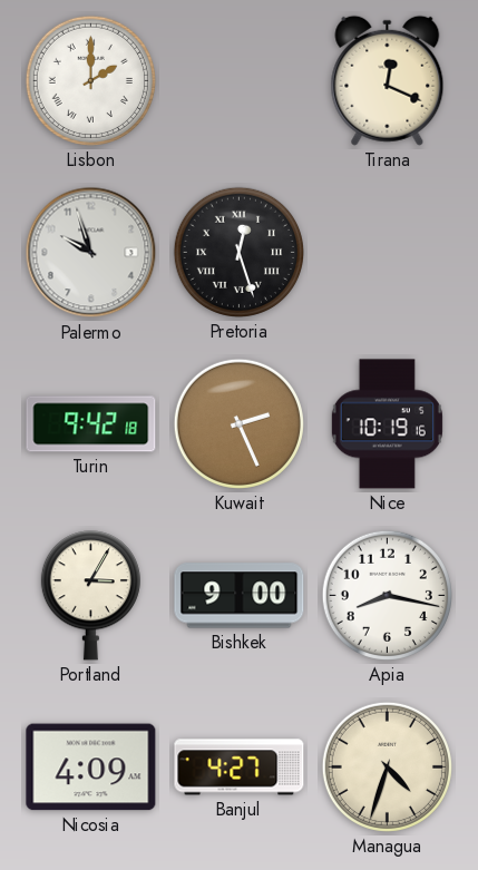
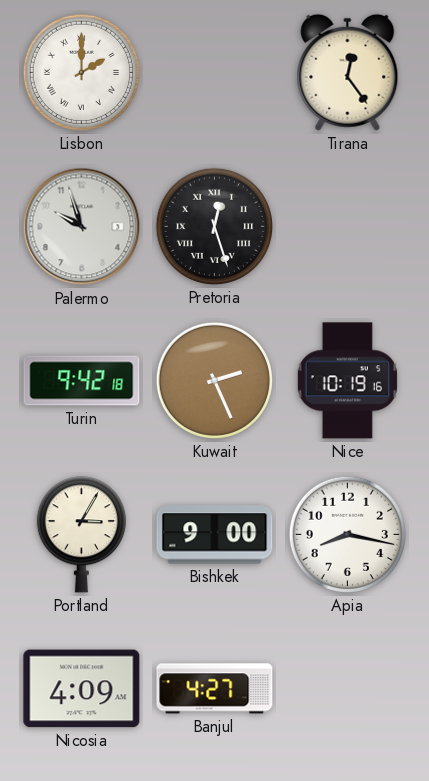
Tirana: 12:19 -> 12:24
Managua: 4:33 -> none
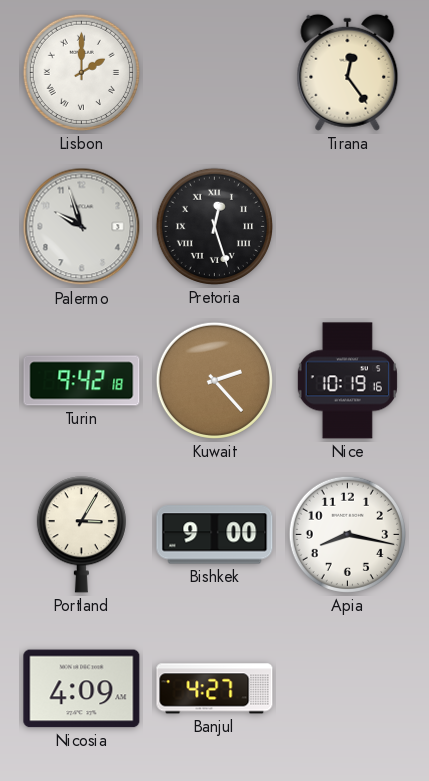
Kuwait: 2:26 -> 2:23
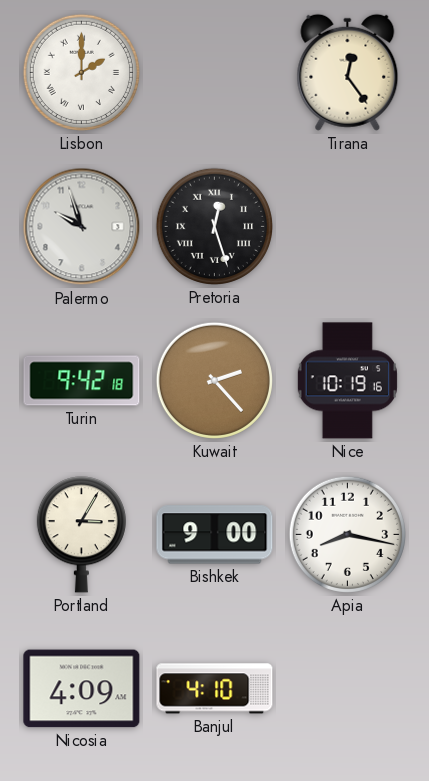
Banjul: 4:27 -> 4:10
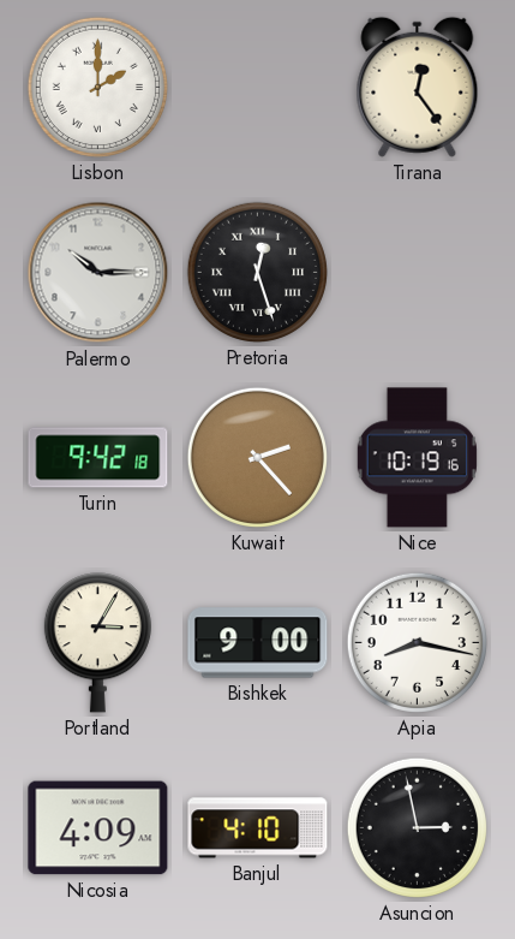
Palermo: 9:57 -> 10:15
Asuncion: none -> 2:58
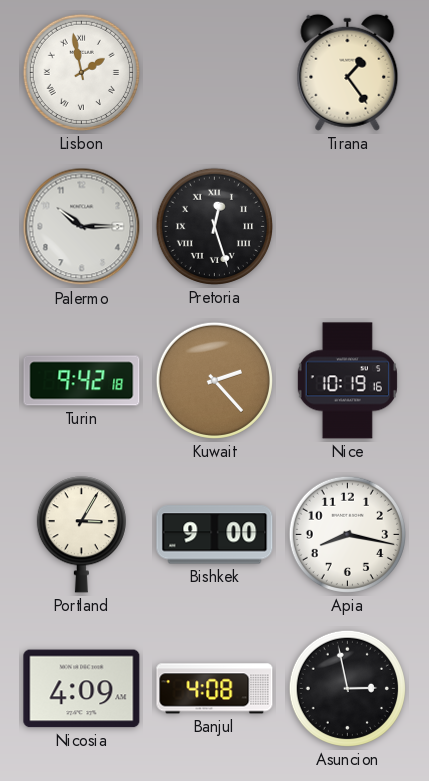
Lisbon: 2:00 -> 1:58
Tirana: 12:24 -> 1:24
Banjul: 4:10 -> 4:08
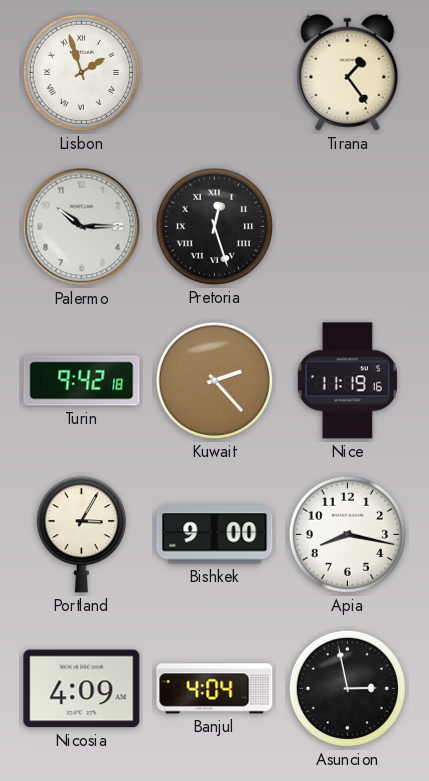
Lisbon: 1:58 -> 1:57
Nice: 10:19 -> 11:19
Banjul: 4:08 -> 4:04
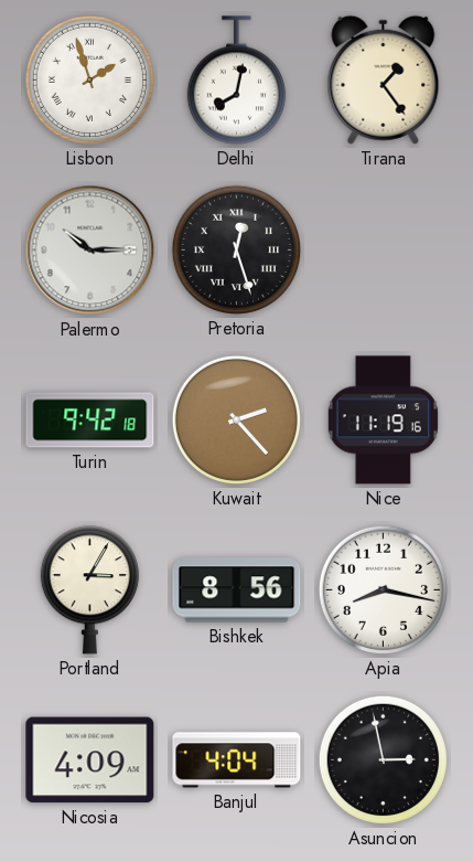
Delhi: none -> 8:02
Bishkek: 9:00 -> 8:56
